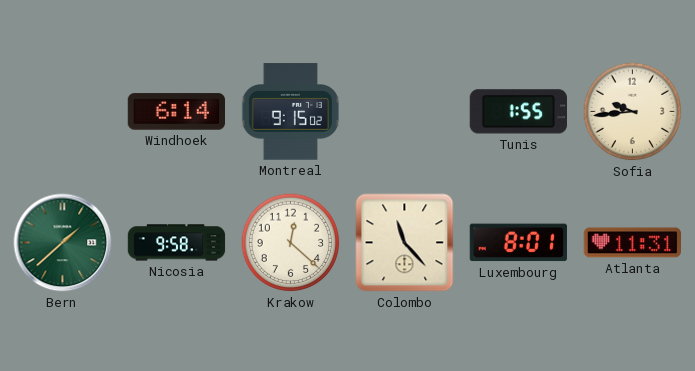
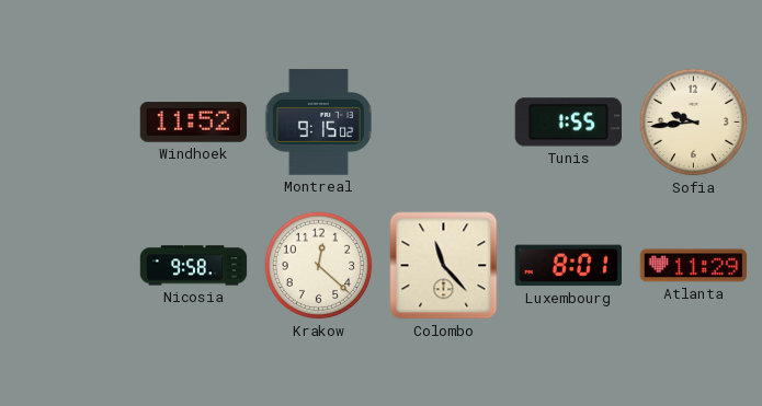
Windhoek: 6:14 -> 11:52
Bern: 1:38 -> none
Atlanta: 11:31 -> 11:29
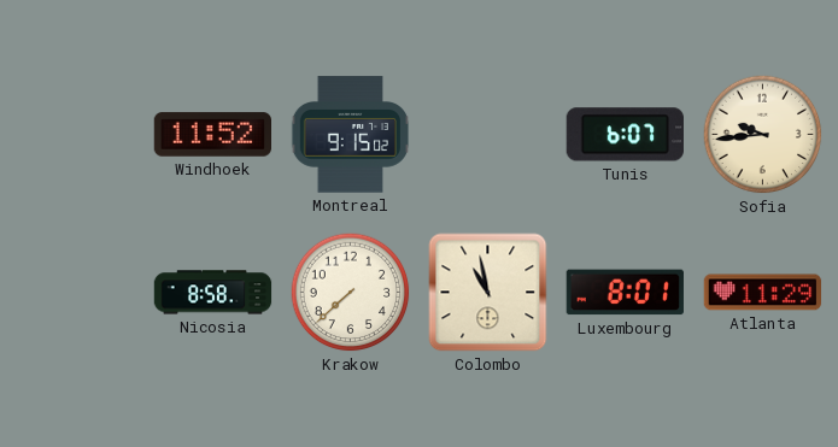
Tunis: 1:55 -> 6:07
Nicosia: 9:58 -> 8:58
Krakow: 12:22 -> 7:38
Colombo: 11:23 -> 10:58
